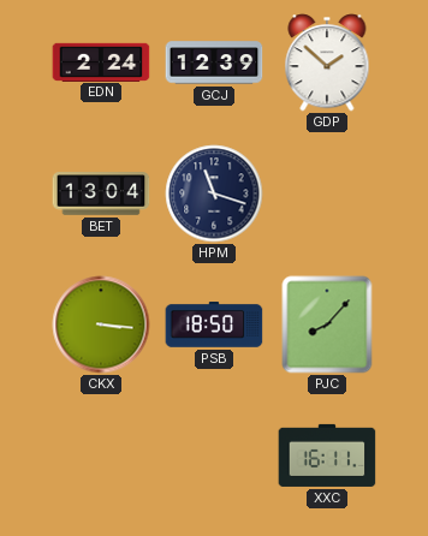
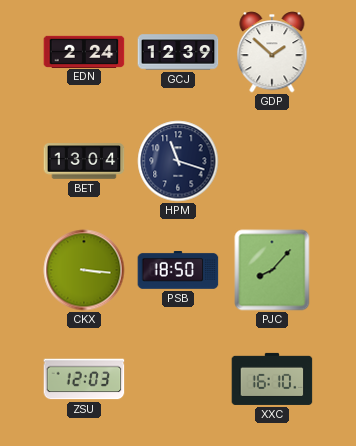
ZSU: none -> 12:03
XXC: 16:11 -> 16:10
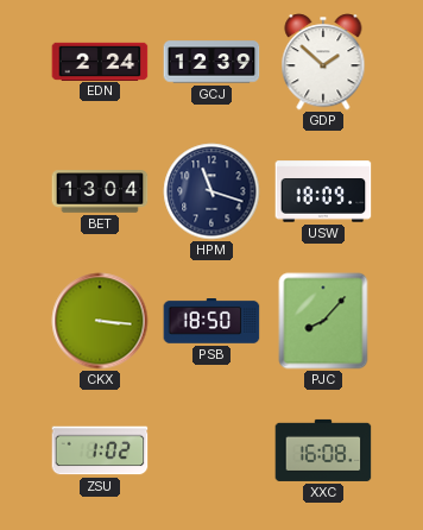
USW: none -> 18:09
ZSU: 12:03 -> 1:02
XXC: 16:10 -> 16:08
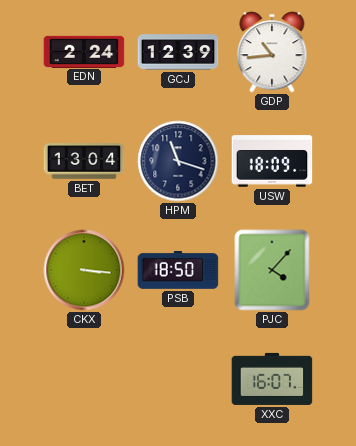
GDP: 1:52 -> 10:44
PJC: 8:07 -> 4:07
ZSU: 1:02 -> none
XXC: 16:08 -> 16:07
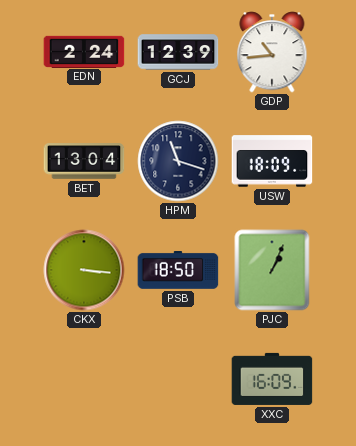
PJC: 4:07 -> 1:04
XXC: 16:07 -> 16:09
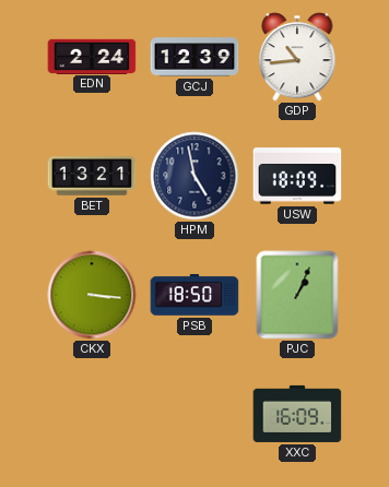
BET: 13:04 -> 13:21
HPM: 11:18 -> 4:58
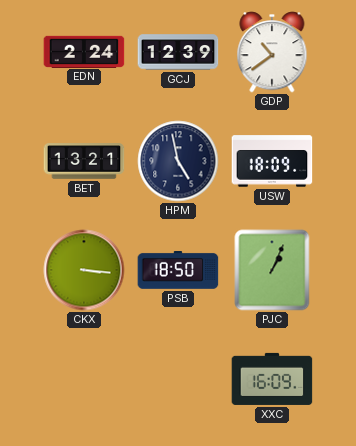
GDP: 10:44 -> 10:39
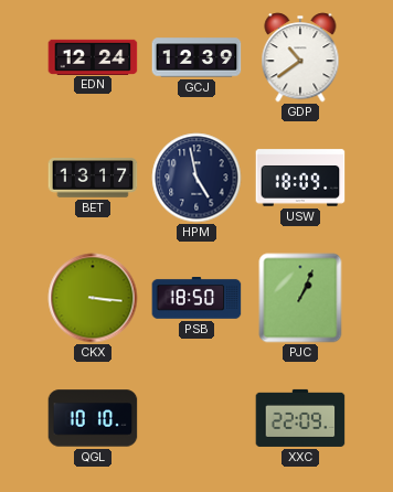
EDN: 2:24 -> 12:24
BET: 13:21 -> 13:17
QGL: none -> 10:10
XXC: 16:09 -> 22:09
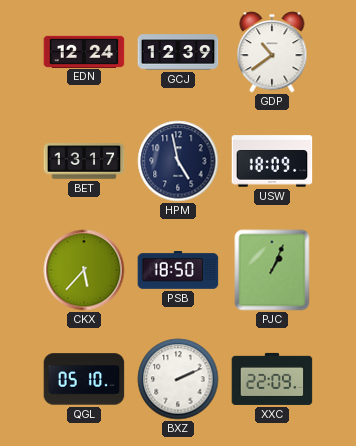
CKX: 3:16 -> 5:37
QGL: 10:10 -> 05:10
BXZ: none -> 2:11
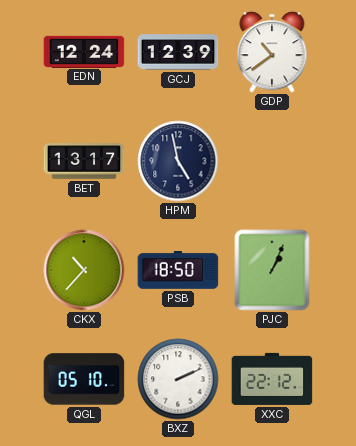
USW: 18:09 -> none
CKX: 5:37 -> 10:37
XXC: 22:09 -> 22:12
